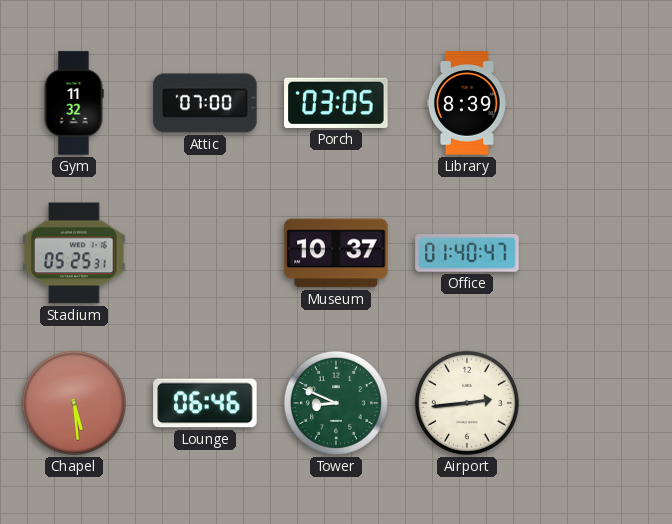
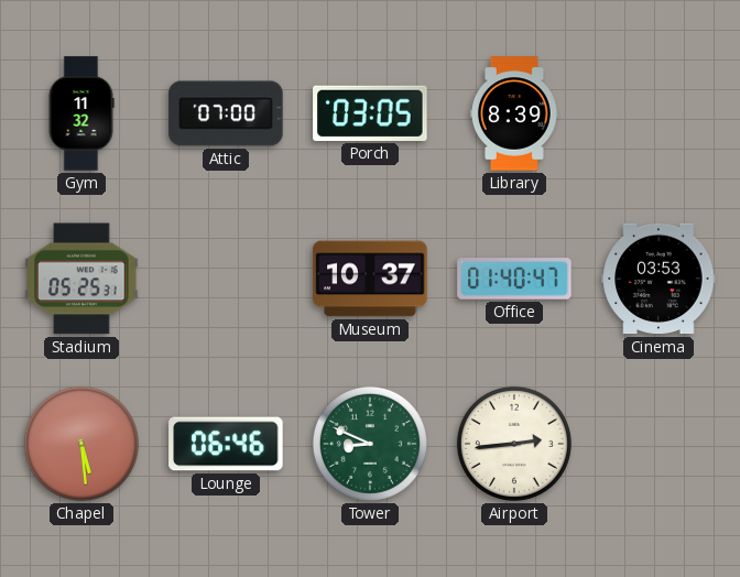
Cinema: none -> 03:53
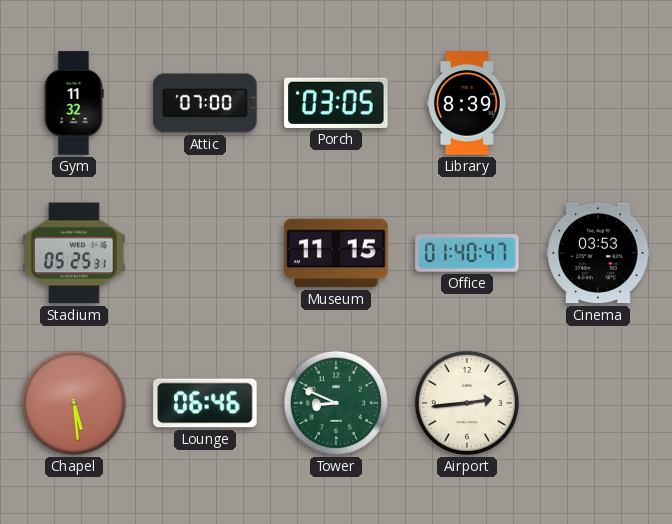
Museum: 10:37 -> 11:15
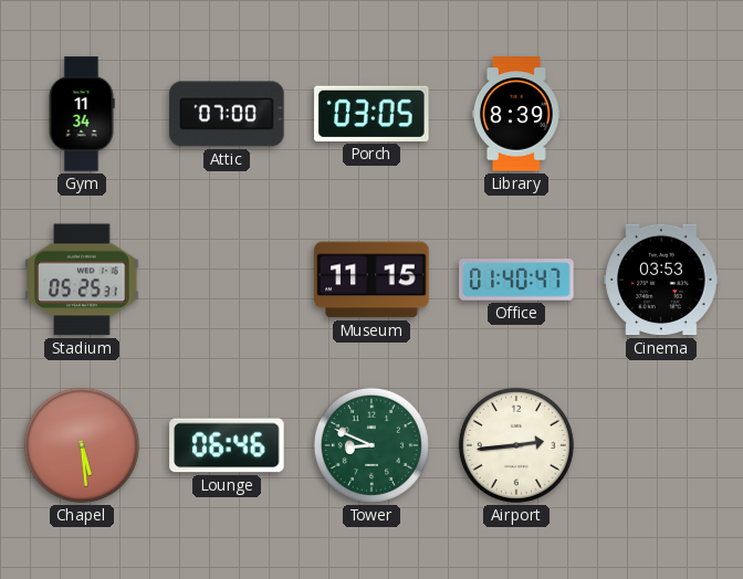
Gym: 11:32 -> 11:34
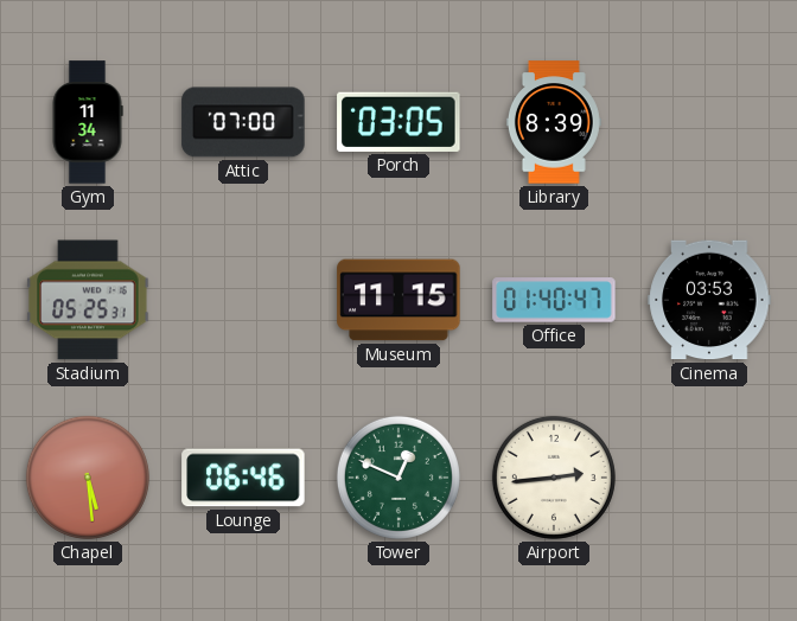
Tower: 8:49 -> 12:49
